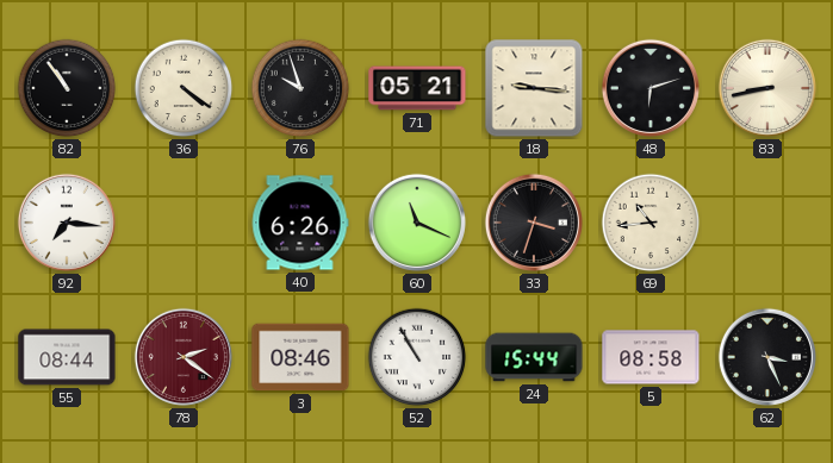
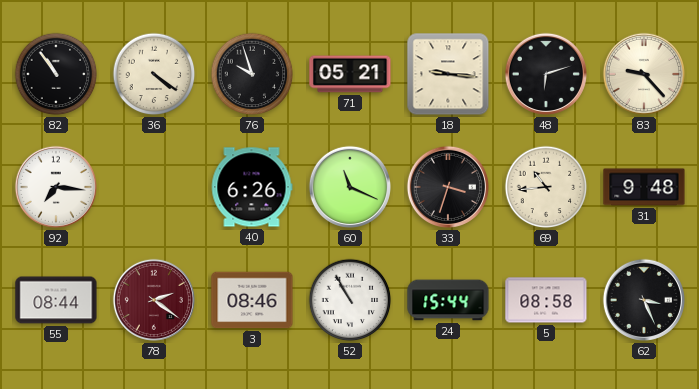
83: 8:43 -> 9:23
31: none -> 9:48
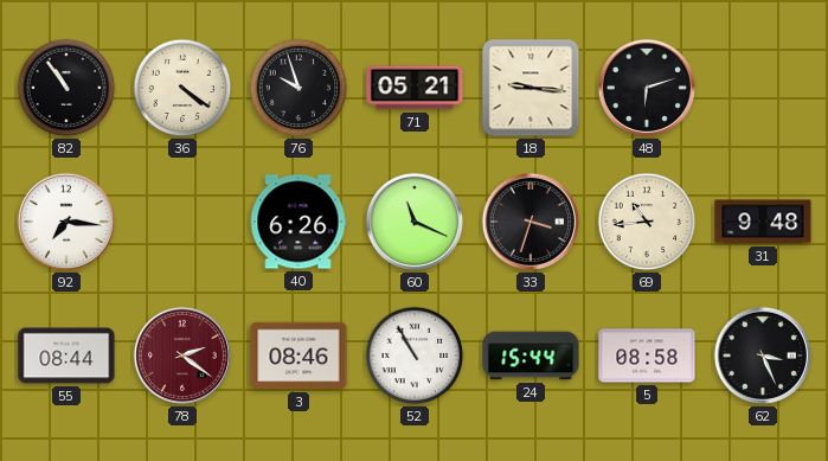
83: 9:23 -> none
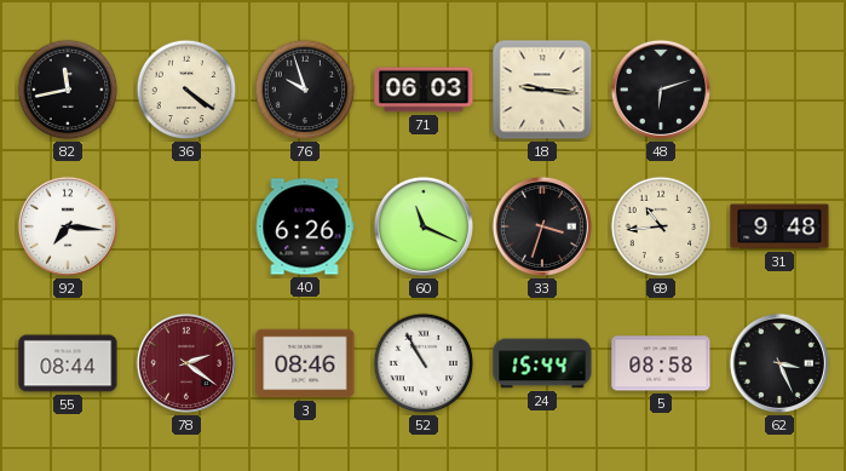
82: 10:54 -> 11:43
71: 05:21 -> 06:03
